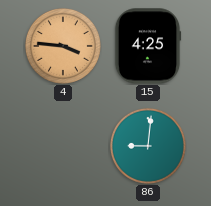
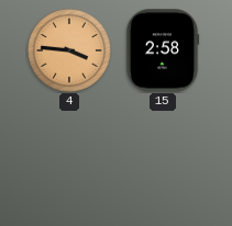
15: 4:25 -> 2:58
86: 9:01 -> none
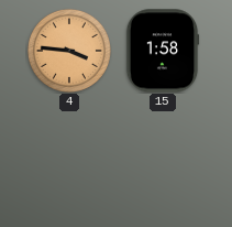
15: 2:58 -> 1:58
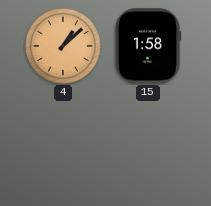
4: 3:46 -> 1:08
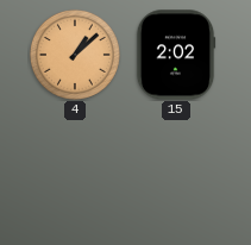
15: 1:58 -> 2:02
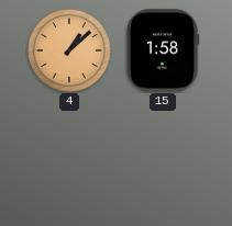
15: 2:02 -> 1:58
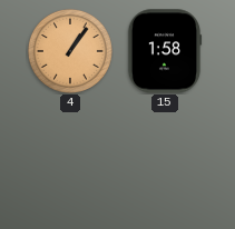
4: 1:08 -> 1:06
